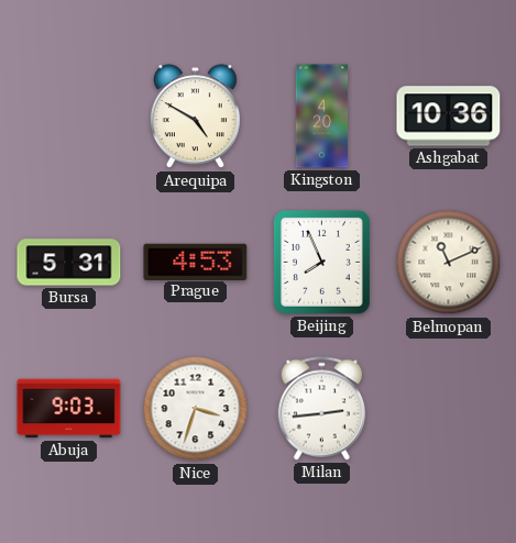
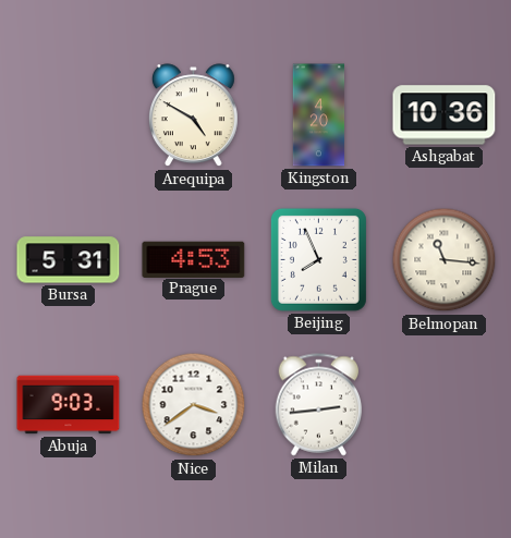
Belmopan: 11:11 -> 11:16
Nice: 3:33 -> 3:39
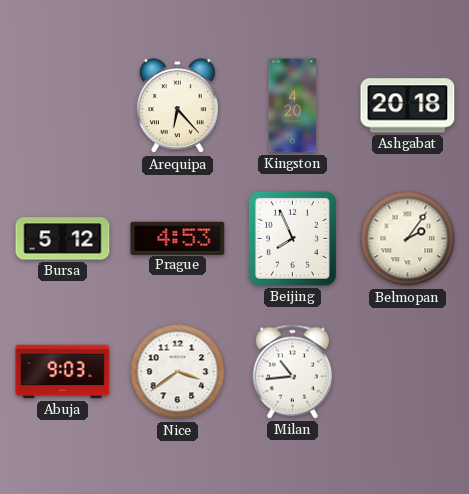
Arequipa: 4:50 -> 6:23
Ashgabat: 10:36 -> 20:18
Bursa: 5:31 -> 5:12
Belmopan: 11:16 -> 2:06
Milan: 2:44 -> 10:44
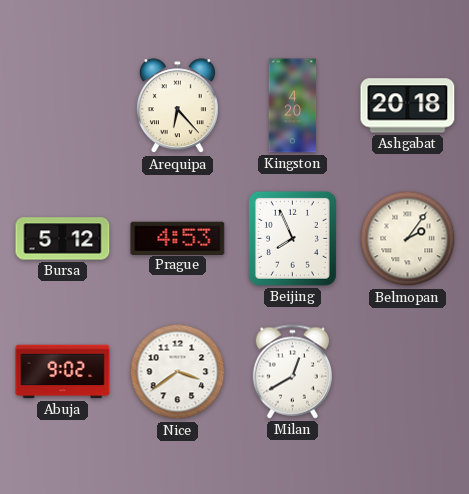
Abuja: 9:03 -> 9:02
Milan: 10:44 -> 12:40
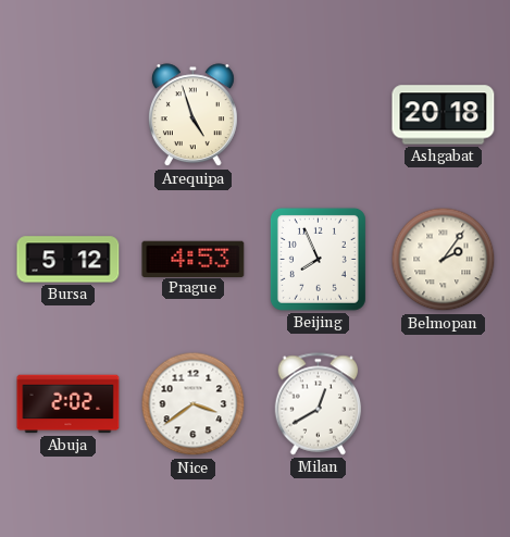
Arequipa: 6:23 -> 4:57
Kingston: 4:20 -> none
Abuja: 9:02 -> 2:02
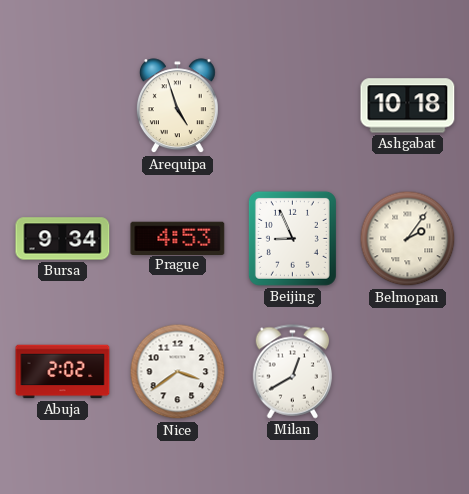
Ashgabat: 20:18 -> 10:18
Bursa: 5:12 -> 9:34
Beijing: 7:56 -> 8:56
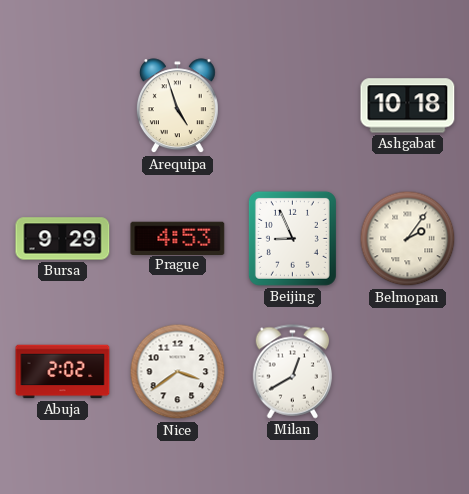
Bursa: 9:34 -> 9:29
